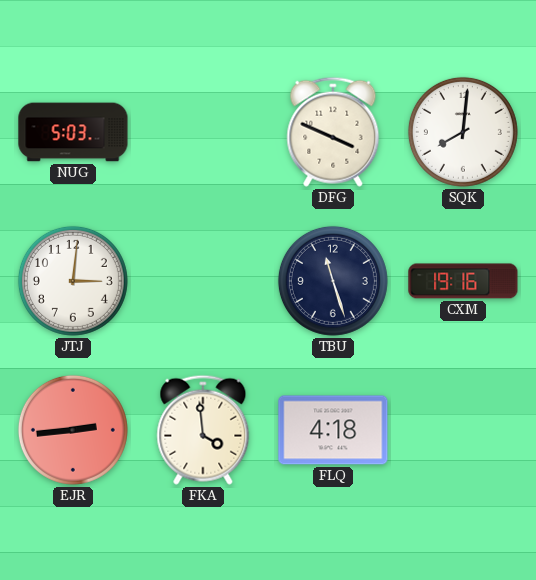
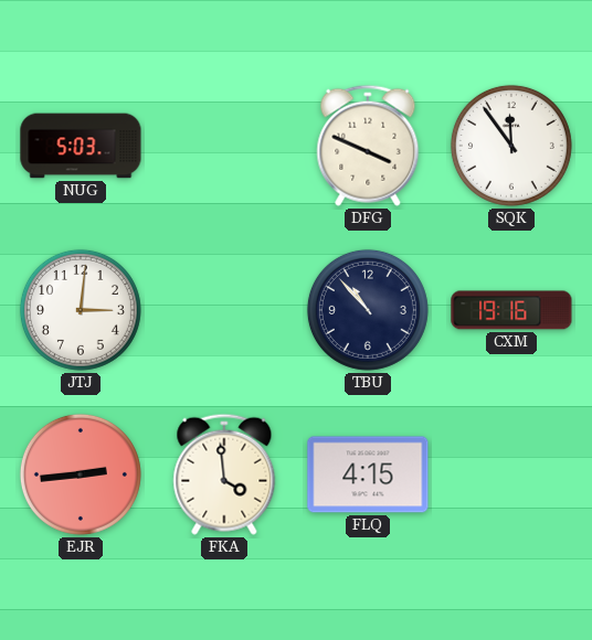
SQK: 8:01 -> 11:54
TBU: 11:27 -> 10:53
FLQ: 4:18 -> 4:15
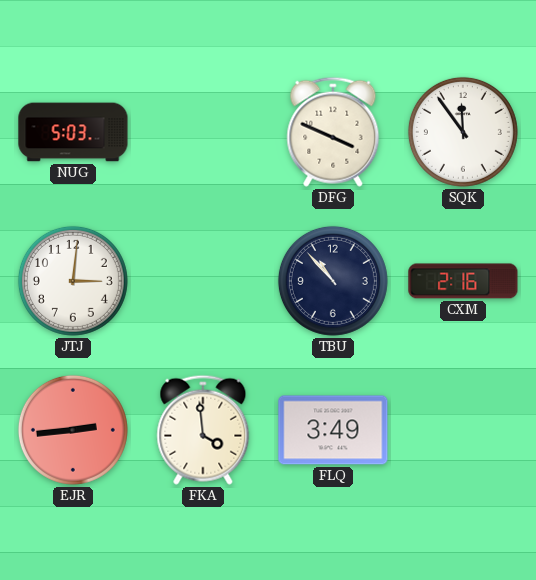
CXM: 19:16 -> 2:16
FLQ: 4:15 -> 3:49
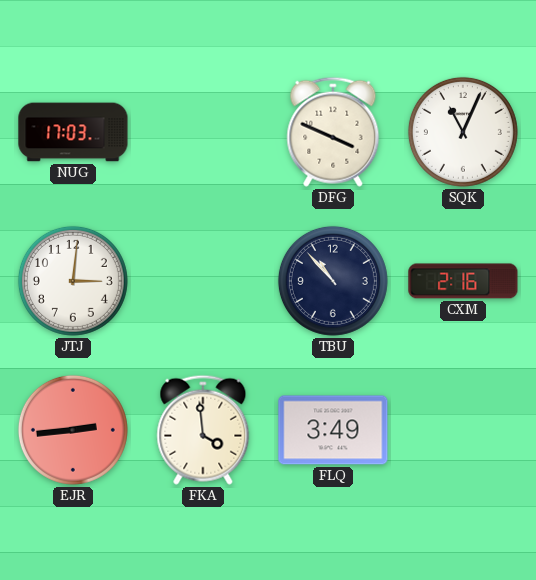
NUG: 5:03 -> 17:03
SQK: 11:54 -> 11:04
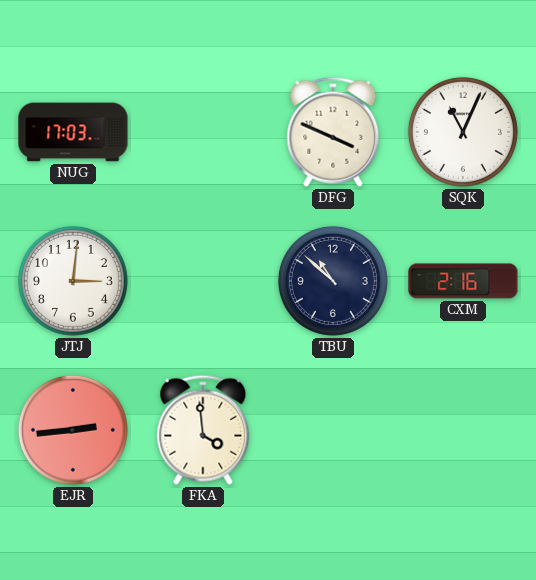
TBU: 10:53 -> 10:52
FLQ: 3:49 -> none
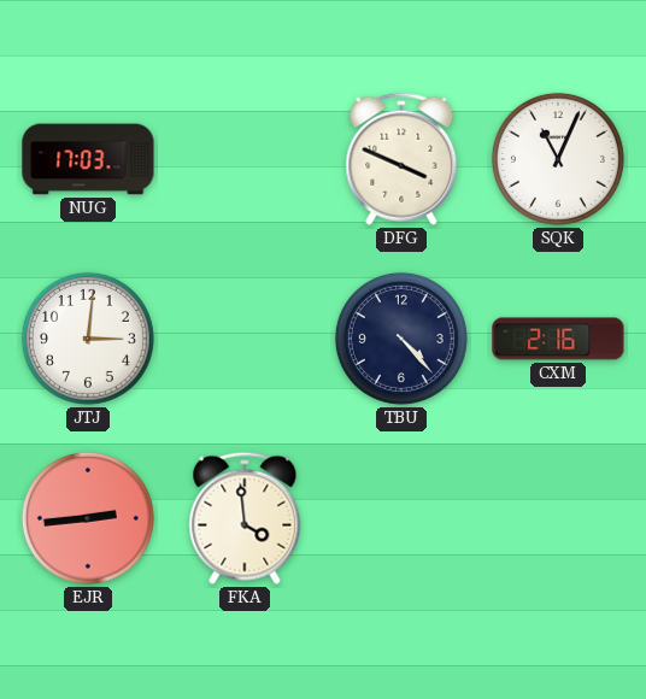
TBU: 10:52 -> 4:23
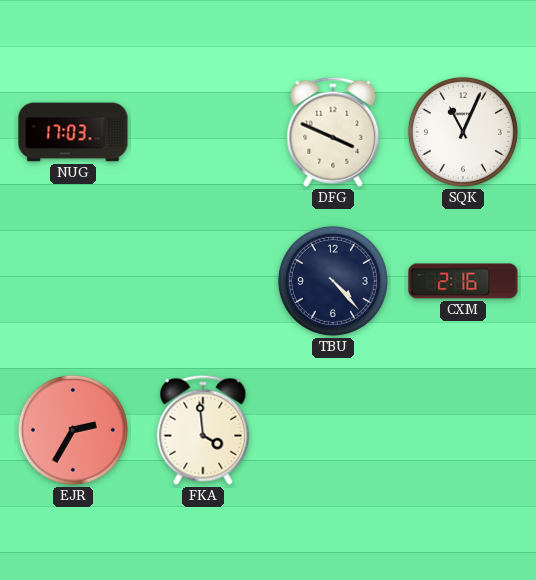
JTJ: 3:01 -> none
EJR: 2:44 -> 2:35
